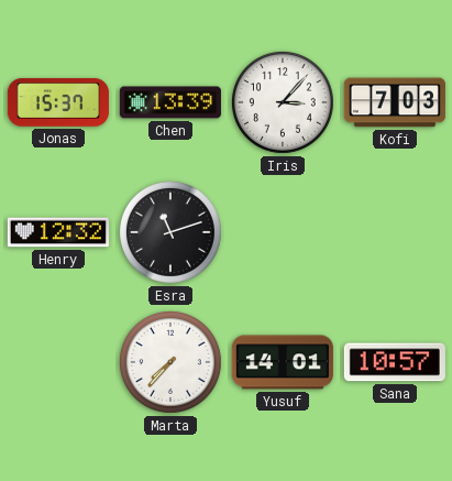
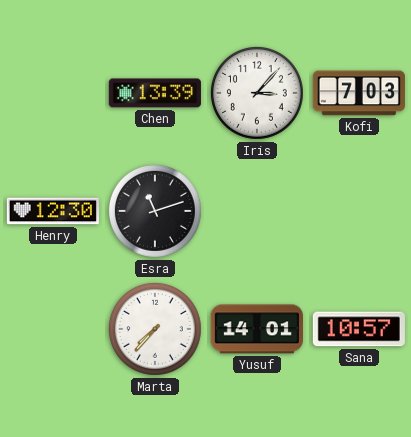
Jonas: 15:37 -> none
Henry: 12:32 -> 12:30
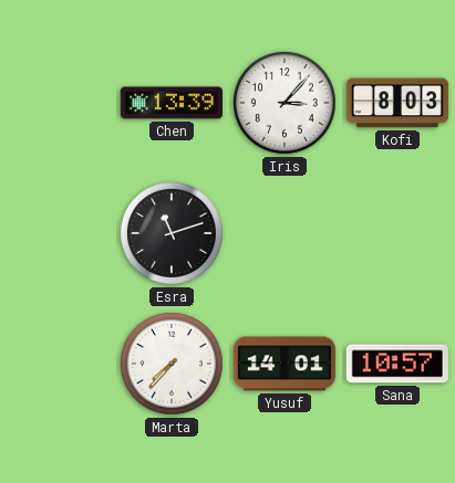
Kofi: 7:03 -> 8:03
Henry: 12:30 -> none
